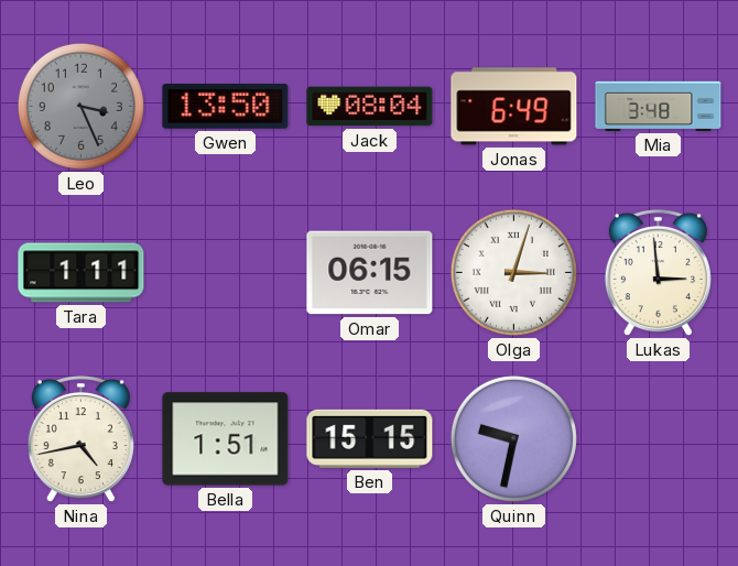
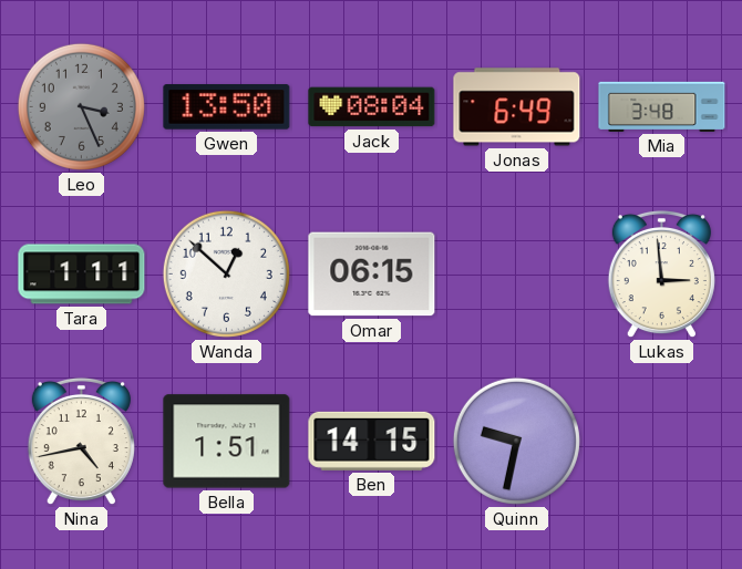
Wanda: none -> 12:52
Olga: 3:03 -> none
Ben: 15:15 -> 14:15
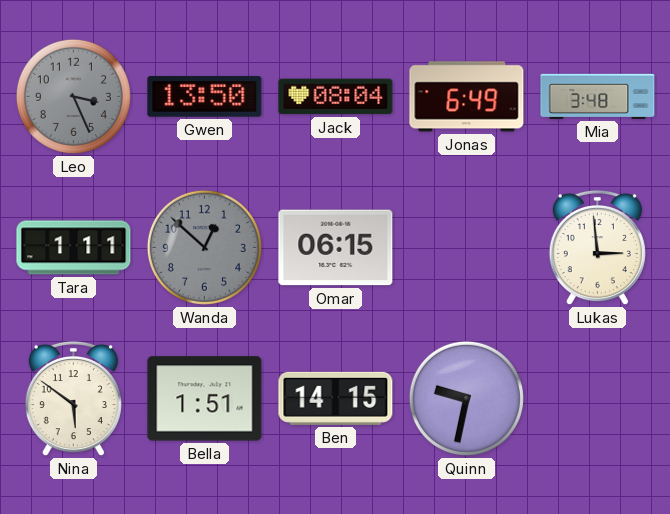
Wanda dial: white -> grey
Nina: 4:43 -> 5:51
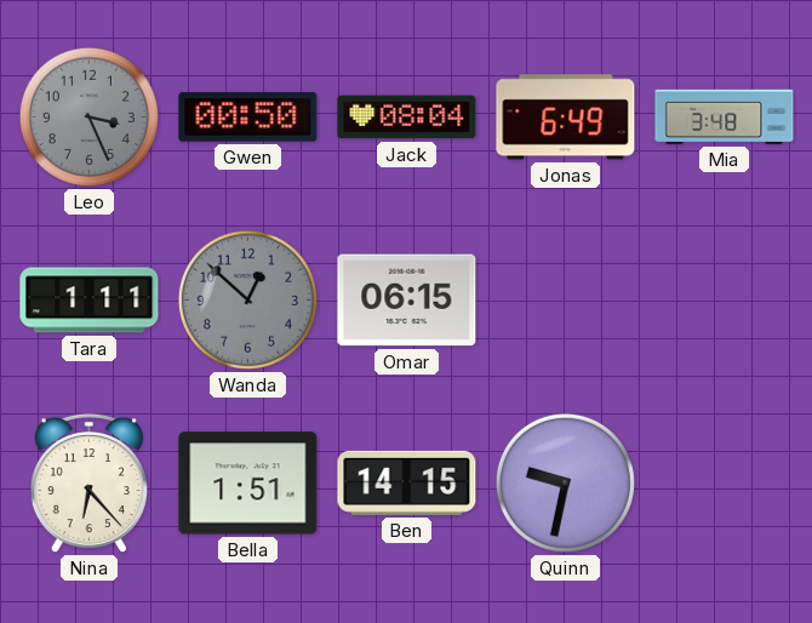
Gwen: 13:50 -> 00:50
Lukas: 2:59 -> none
Nina: 5:51 -> 6:23
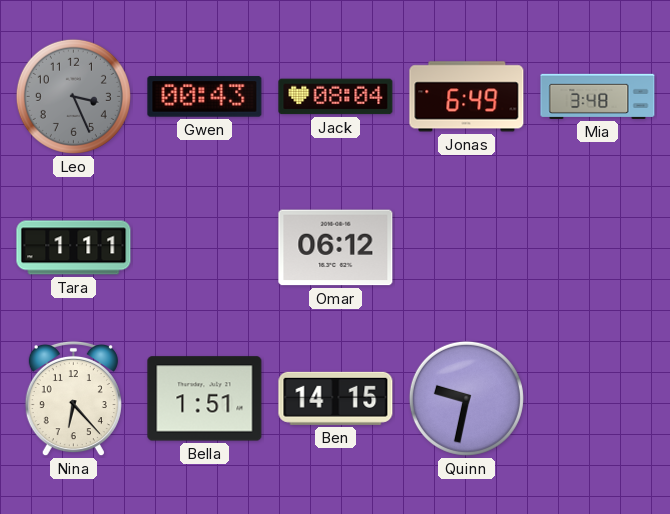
Gwen: 00:50 -> 00:43
Wanda: 12:52 -> none
Omar: 06:15 -> 06:12
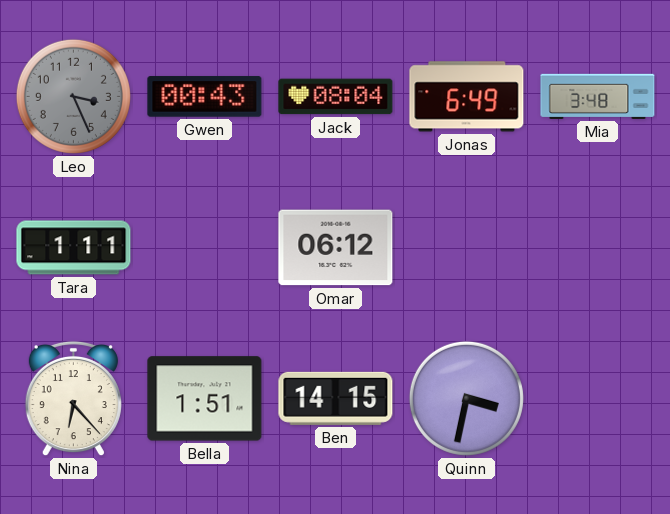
Quinn: 9:32 -> 3:32
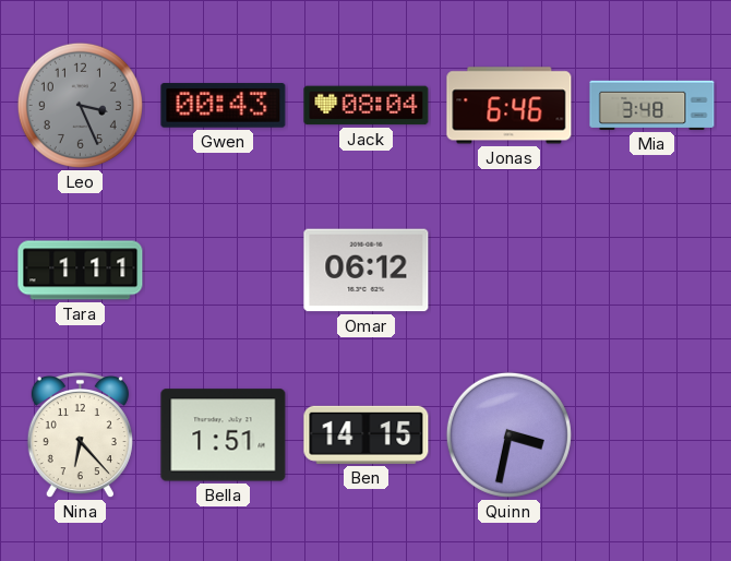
Jonas: 6:49 -> 6:46
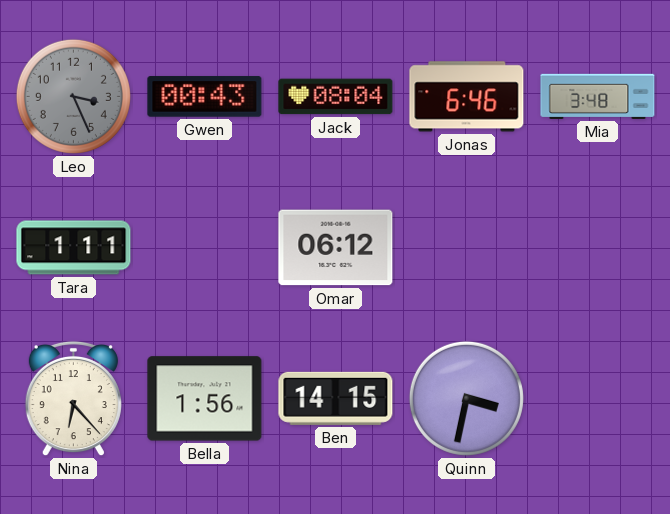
Bella: 1:51 -> 1:56
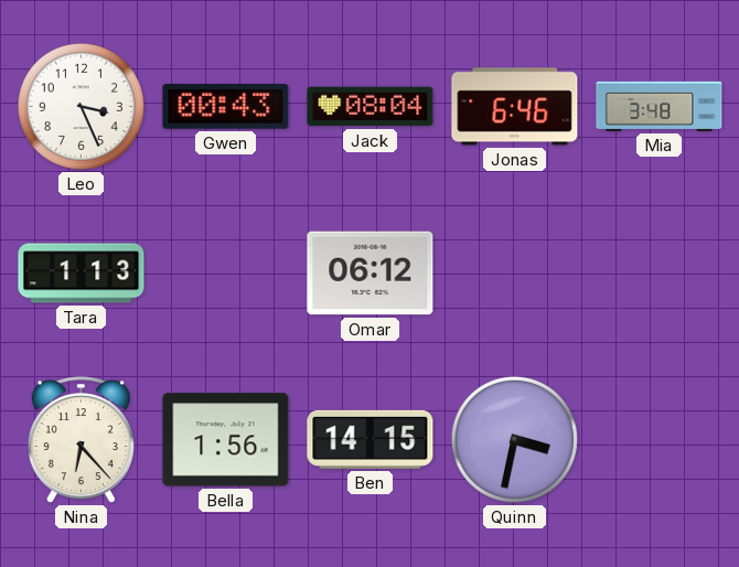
Leo dial: grey -> white
Tara: 1:11 -> 1:13
